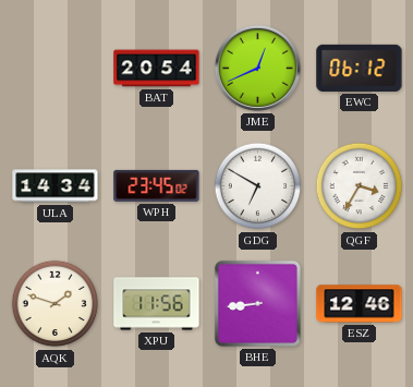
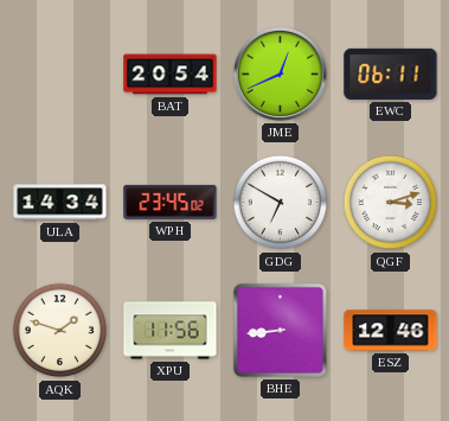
EWC: 06:12 -> 06:11
QGF: 3:35 -> 3:12
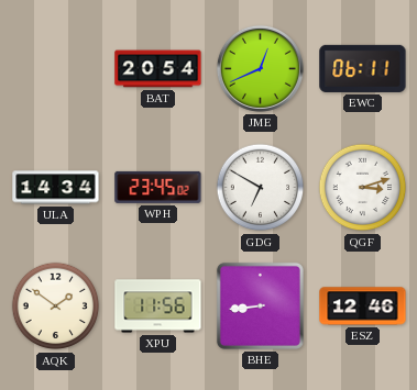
AQK: 1:48 -> 1:51
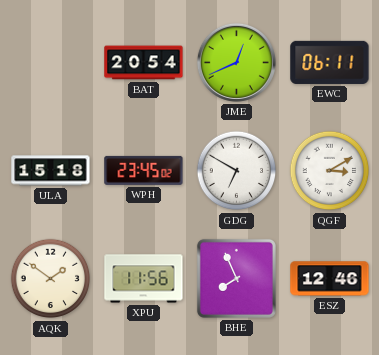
ULA: 14:34 -> 15:18
QGF: 3:12 -> 3:10
BHE: 8:44 -> 7:56
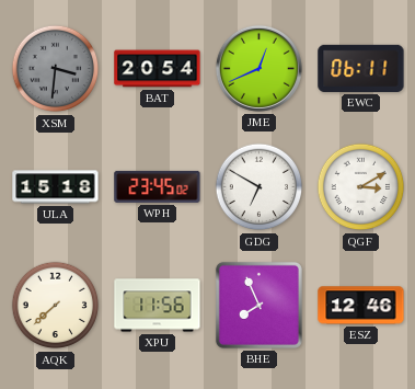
XSM: none -> 3:31
AQK: 1:51 -> 7:38
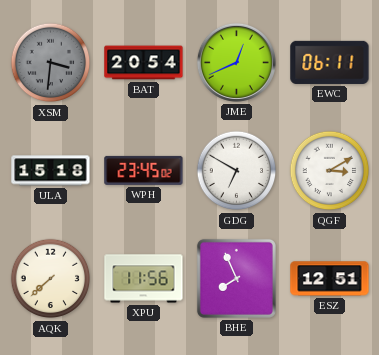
ESZ: 12:46 -> 12:51
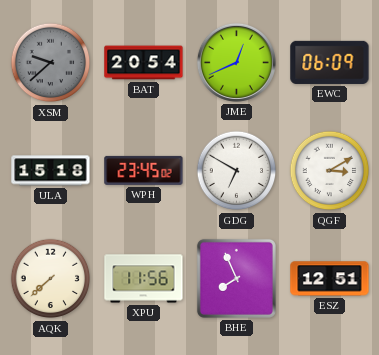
XSM: 3:31 -> 9:38
EWC: 06:11 -> 06:09
